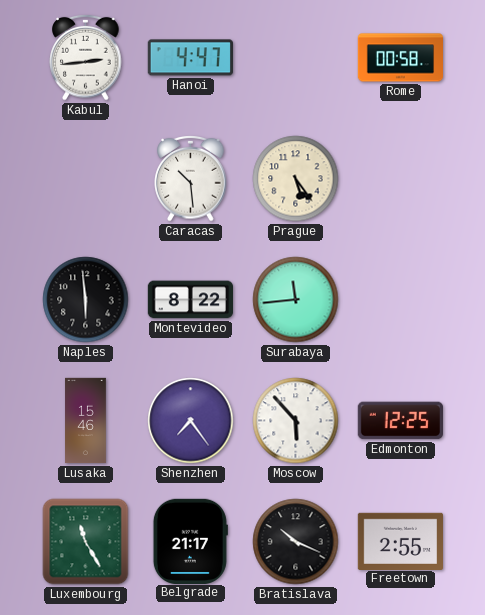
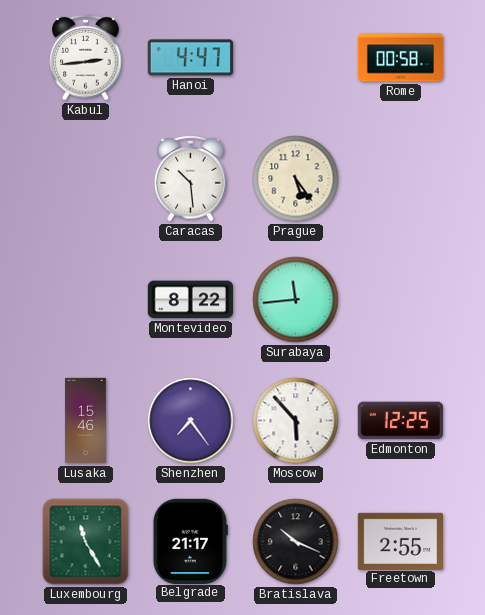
Naples: 5:59 -> none
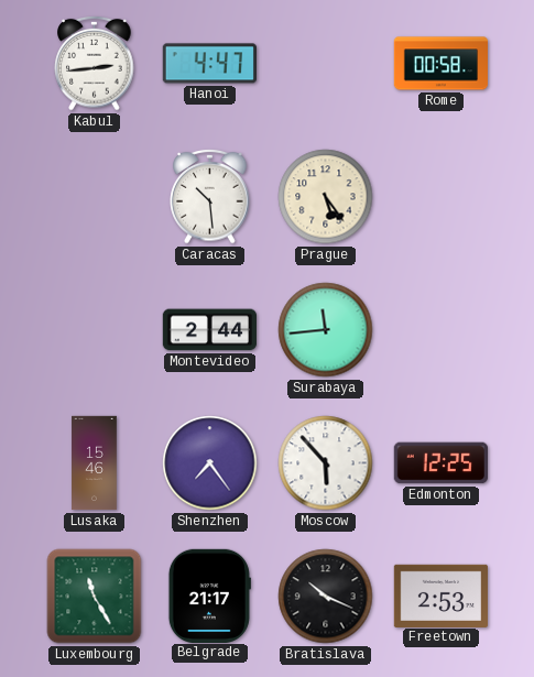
Montevideo: 8:22 -> 2:44
Freetown: 2:55 -> 2:53
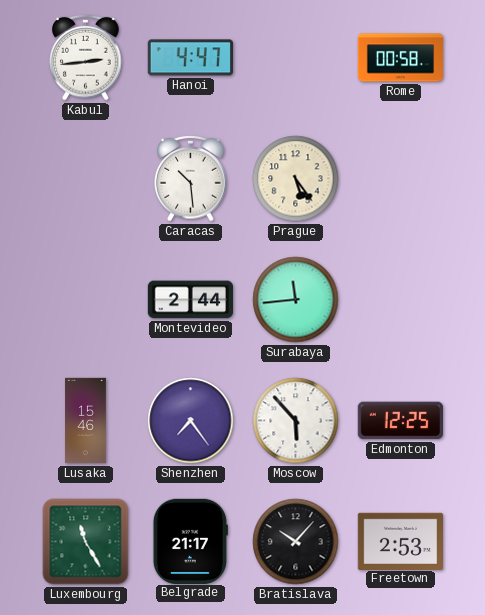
Bratislava: 10:19 -> 10:07
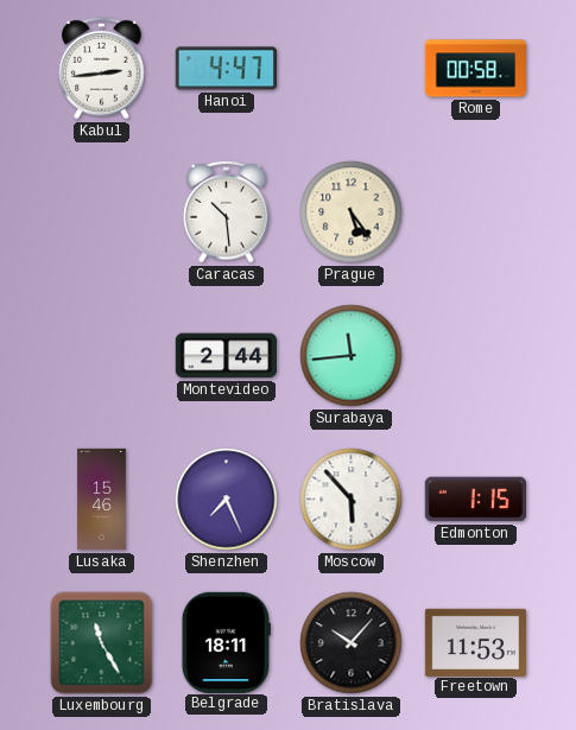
Shenzhen: 7:24 -> 7:26
Edmonton: 12:25 -> 1:15
Belgrade: 21:17 -> 18:11
Freetown: 2:53 -> 11:53
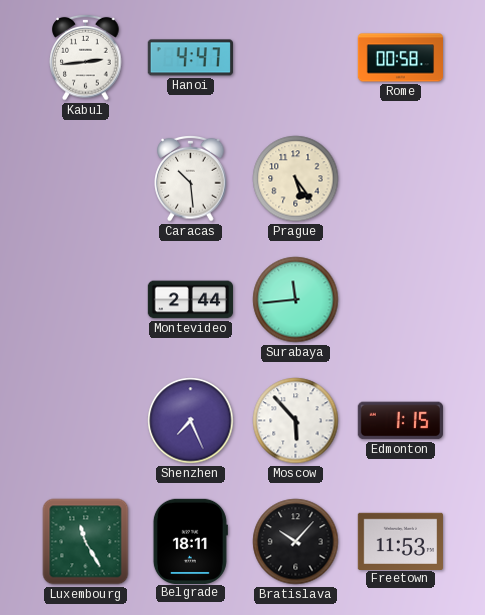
Lusaka: 15:46 -> none
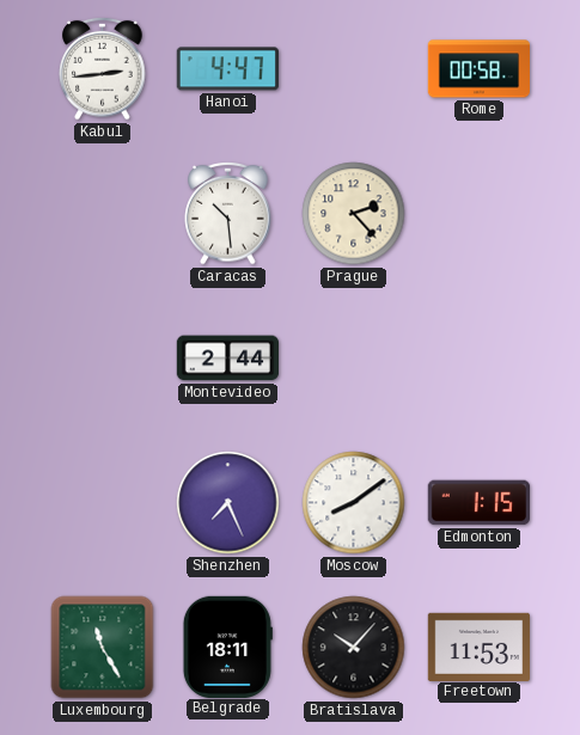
Prague: 5:24 -> 2:23
Surabaya: 11:44 -> none
Moscow: 5:53 -> 8:09
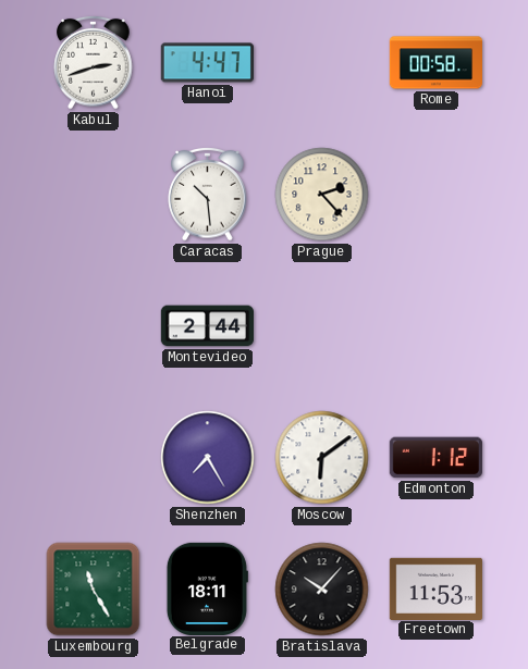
Kabul: 2:44 -> 2:42
Shenzhen: 7:26 -> 7:25
Moscow: 8:09 -> 6:09
Edmonton: 1:15 -> 1:12
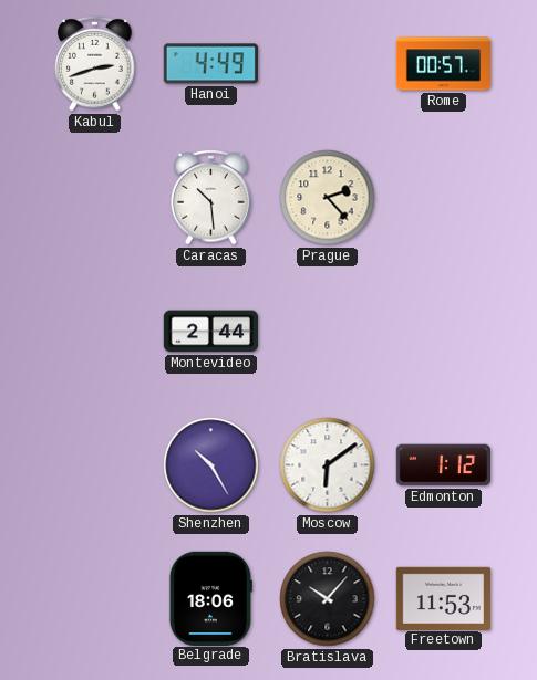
Hanoi: 4:47 -> 4:49
Rome: 00:58 -> 00:57
Shenzhen: 7:25 -> 10:25
Luxembourg: 11:25 -> none
Belgrade: 18:11 -> 18:06
